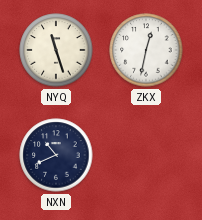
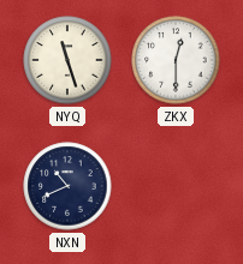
ZKX: 12:32 -> 12:30
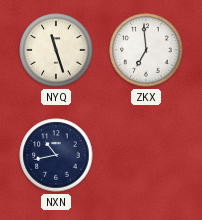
ZKX: 12:30 -> 6:59
NXN: 10:41 -> 10:43
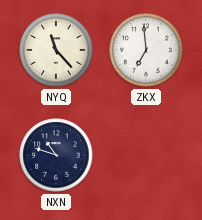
NYQ: 11:27 -> 11:23
NXN: 10:43 -> 10:48
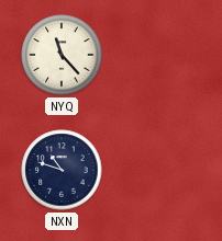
ZKX: 6:59 -> none
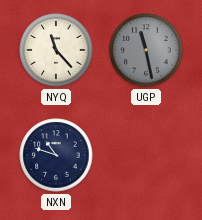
UGP: none -> 11:28
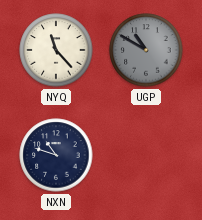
UGP: 11:28 -> 10:50
